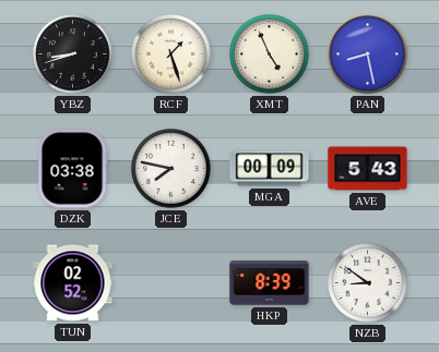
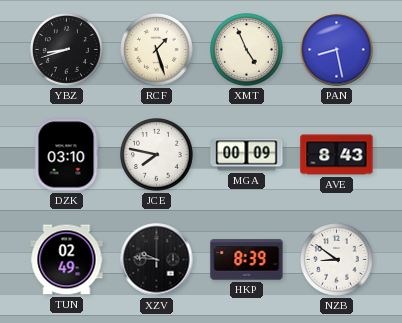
DZK: 03:38 -> 03:10
AVE: 5:43 -> 8:43
TUN: 02:52 -> 02:49
XZV: none -> 9:46
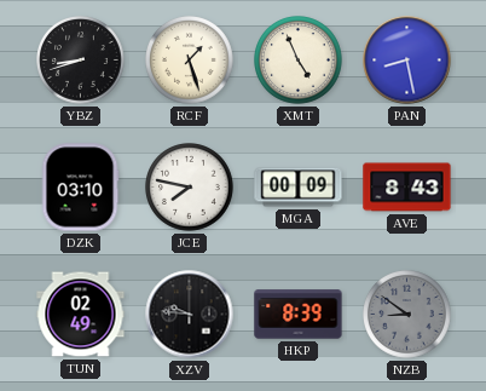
NZB dial: white -> grey
